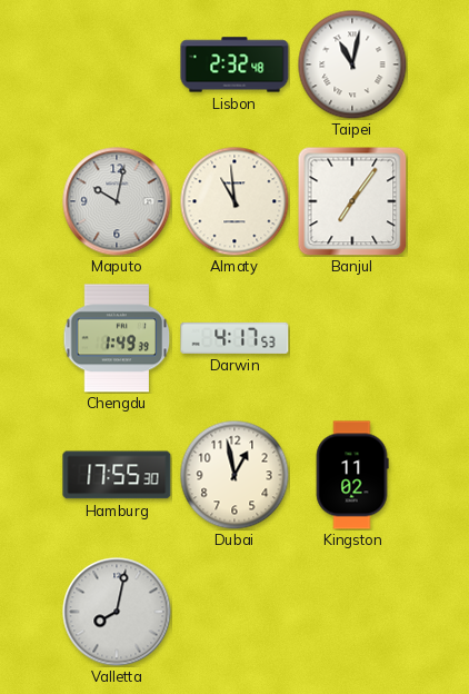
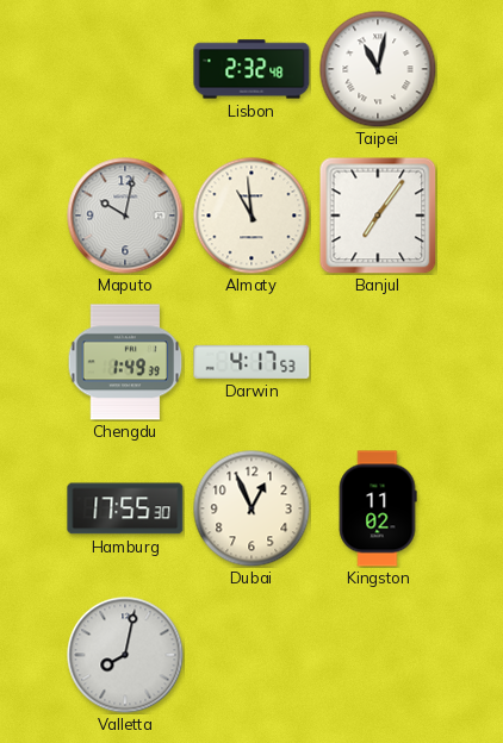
Dubai: 12:58 -> 12:56
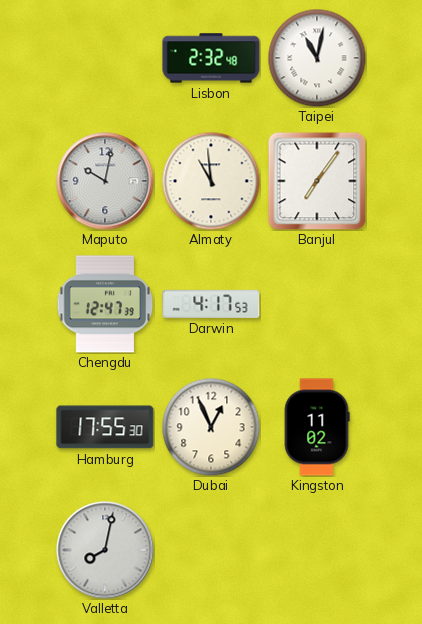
Chengdu: 1:49 -> 12:47
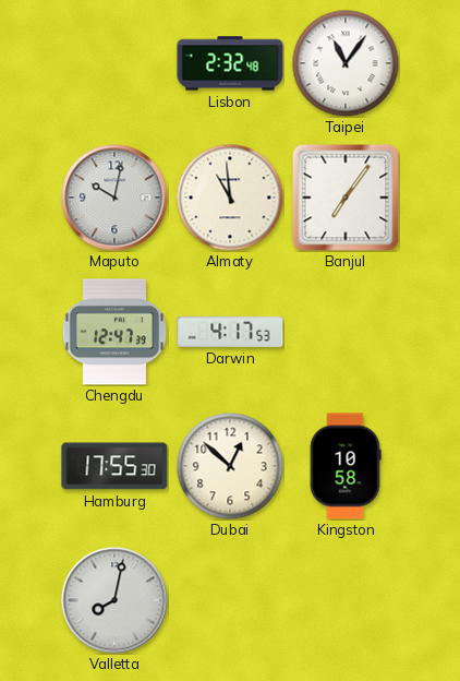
Taipei: 11:02 -> 11:06
Dubai: 12:56 -> 12:52
Kingston: 11:02 -> 10:58
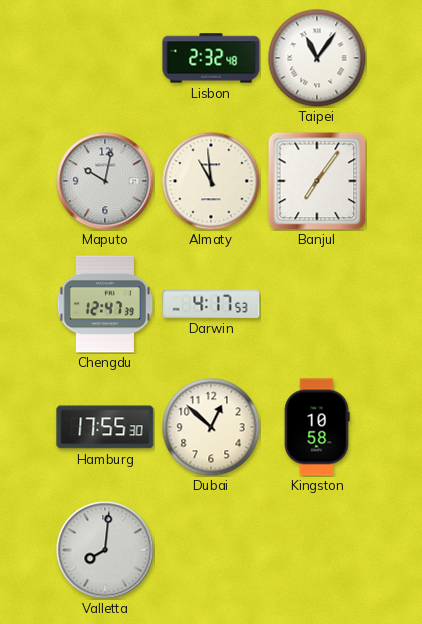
Valletta: 8:02 -> 8:01
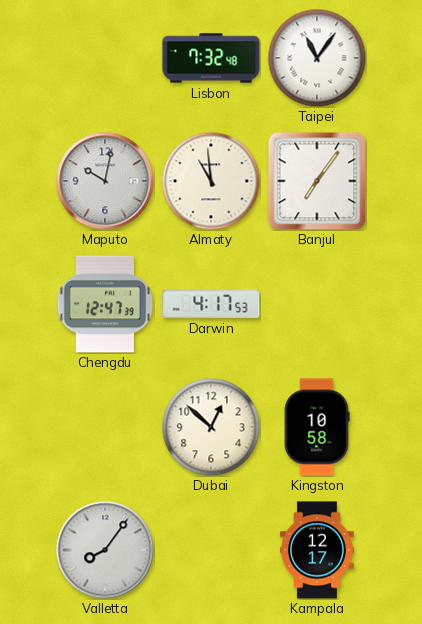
Lisbon: 2:32 -> 7:32
Hamburg: 17:55 -> none
Valletta: 8:01 -> 8:06
Kampala: none -> 12:17
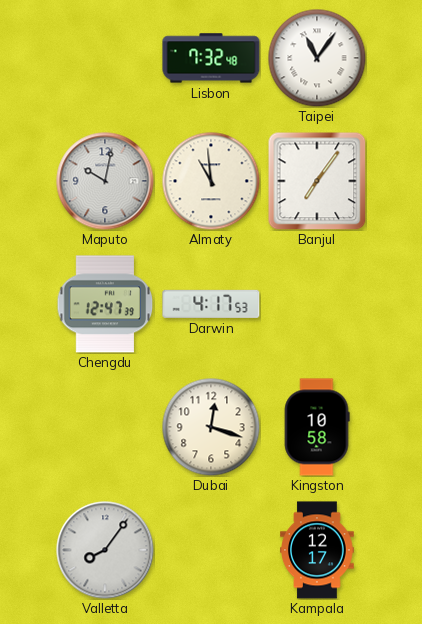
Dubai: 12:52 -> 12:18
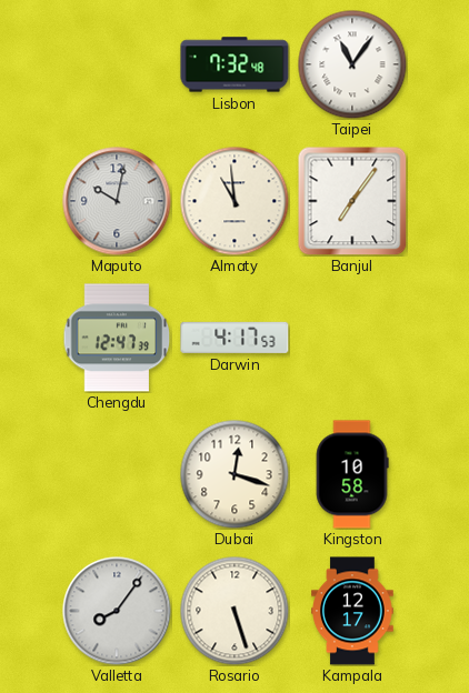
Rosario: none -> 5:27
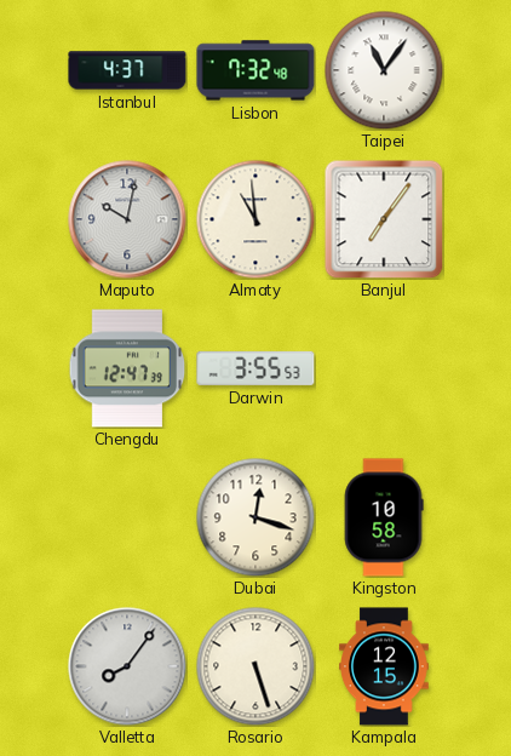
Istanbul: none -> 4:37
Darwin: 4:17 -> 3:55
Kampala: 12:17 -> 12:15
